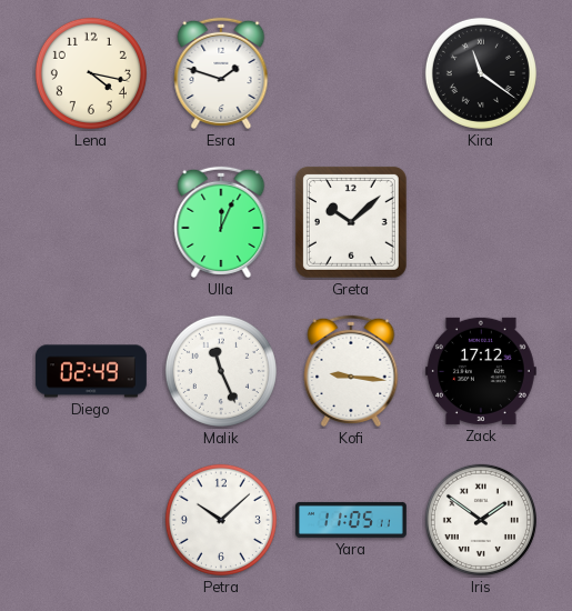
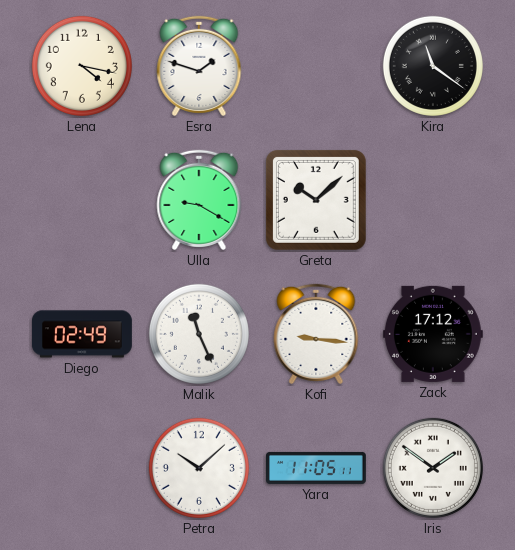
Ulla: 12:04 -> 9:20
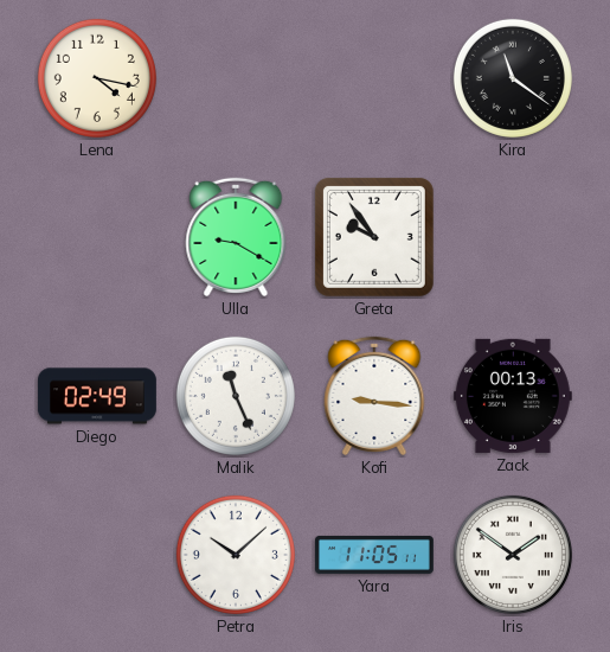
Esra: 1:48 -> none
Greta: 10:08 -> 9:54
Zack: 17:12 -> 00:13
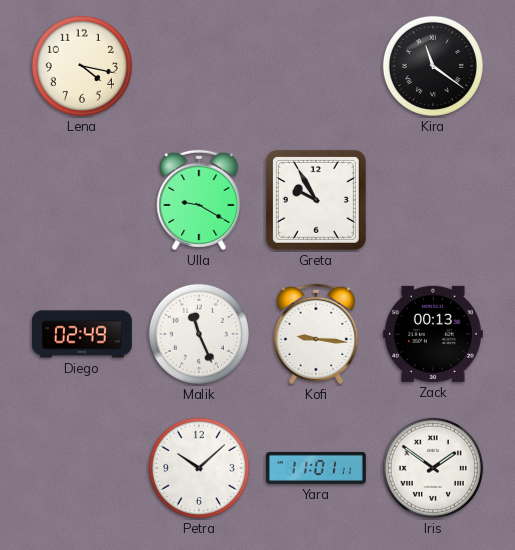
Greta: 9:54 -> 9:55
Yara: 11:05 -> 11:01
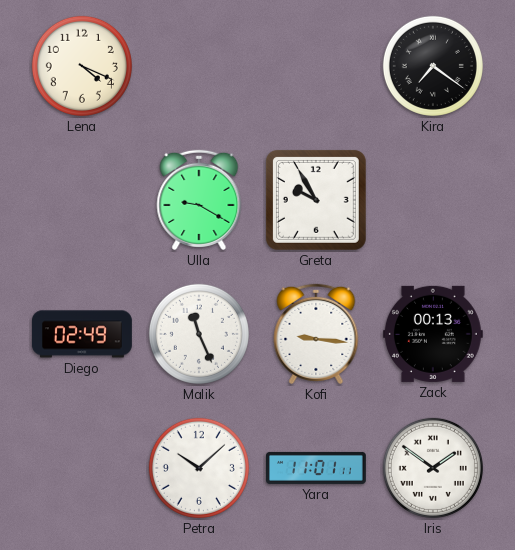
Lena: 4:17 -> 4:19
Kira: 11:21 -> 7:21
